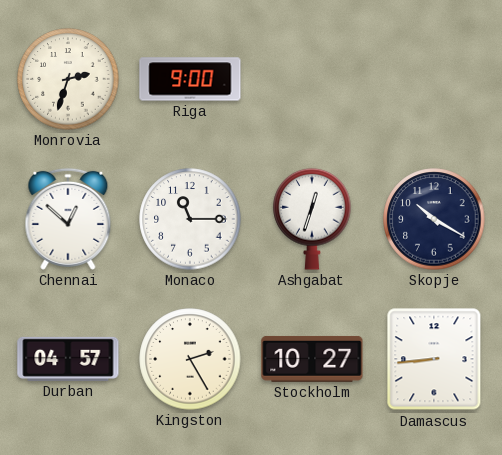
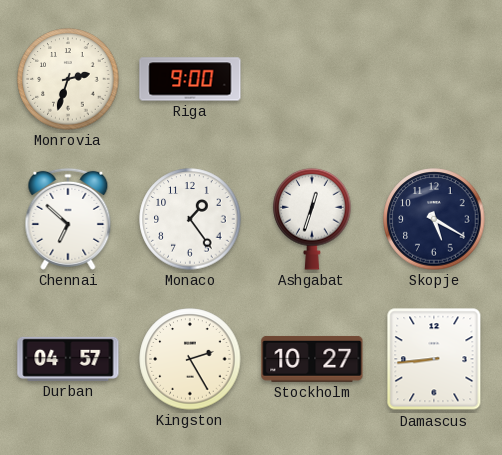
Chennai: 12:52 -> 6:52
Monaco: 11:15 -> 1:24
Skopje: 10:20 -> 5:20
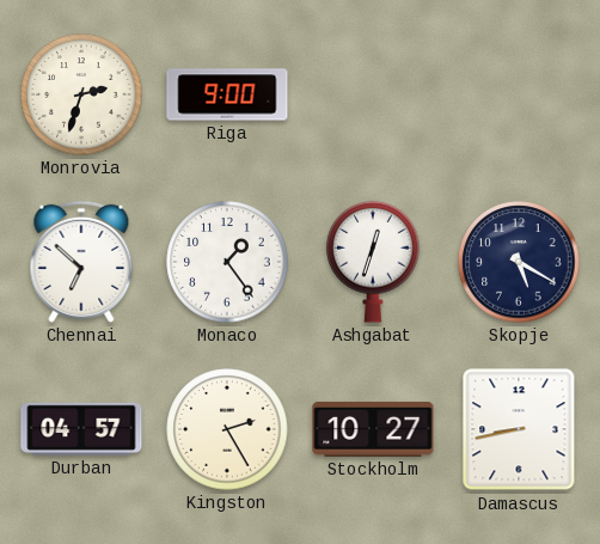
Damascus: 8:44 -> 8:43
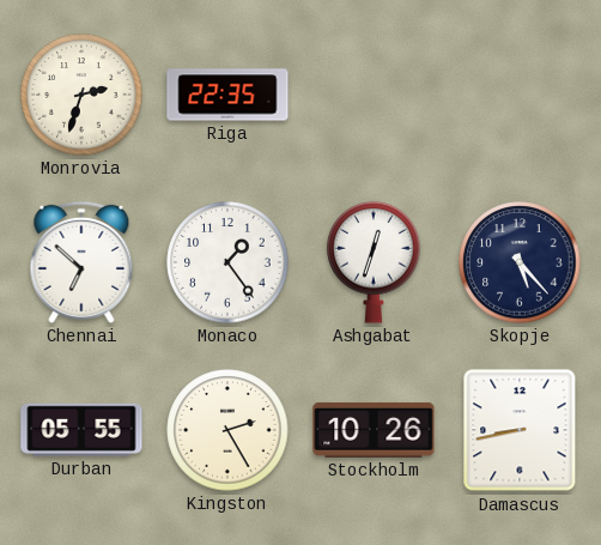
Riga: 9:00 -> 22:35
Skopje: 5:20 -> 5:23
Durban: 04:57 -> 05:55
Stockholm: 10:27 -> 10:26
